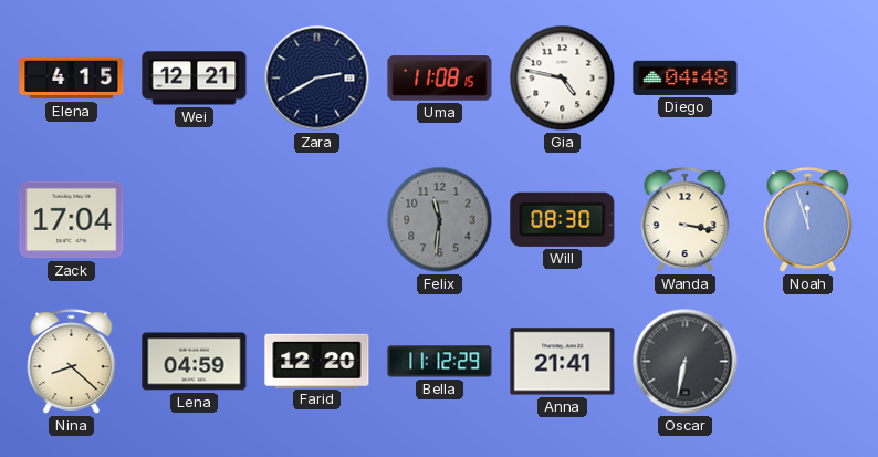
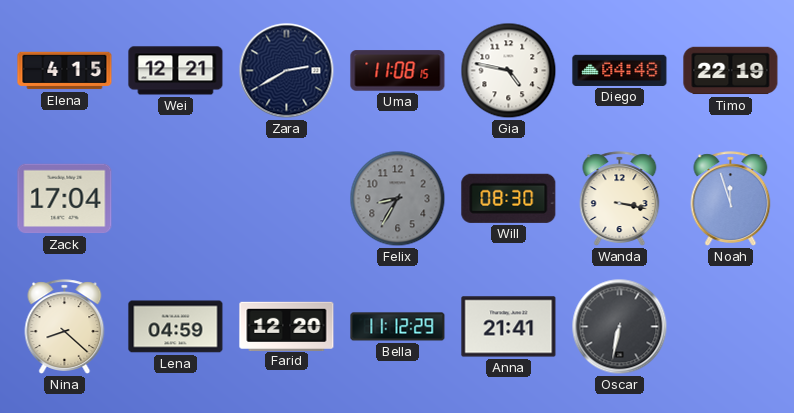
Timo: none -> 22:19
Felix: 11:31 -> 8:35
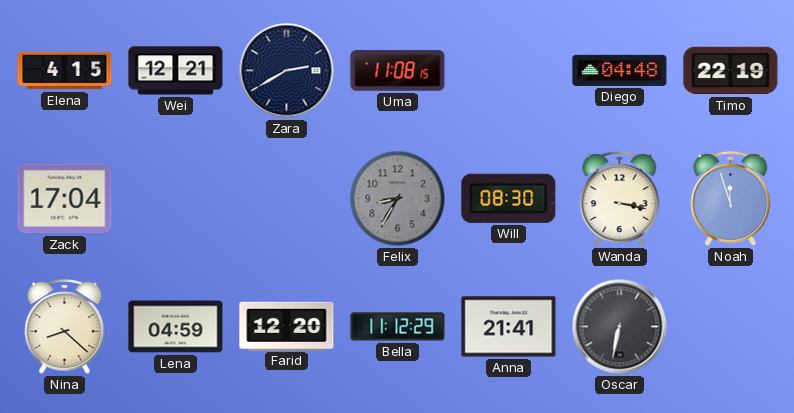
Gia: 4:47 -> none
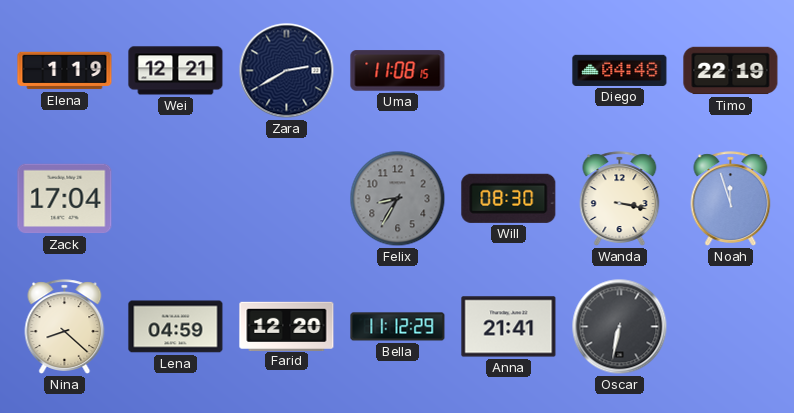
Elena: 4:15 -> 1:19
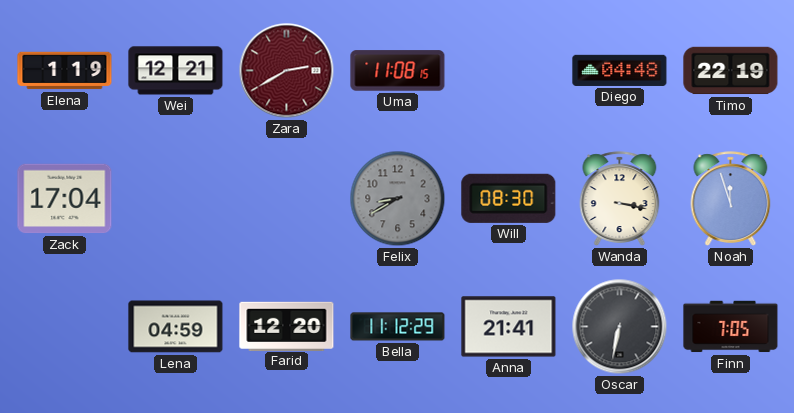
Zara dial: navy -> burgundy
Felix: 8:35 -> 8:40
Nina: 8:22 -> none
Finn: none -> 7:05
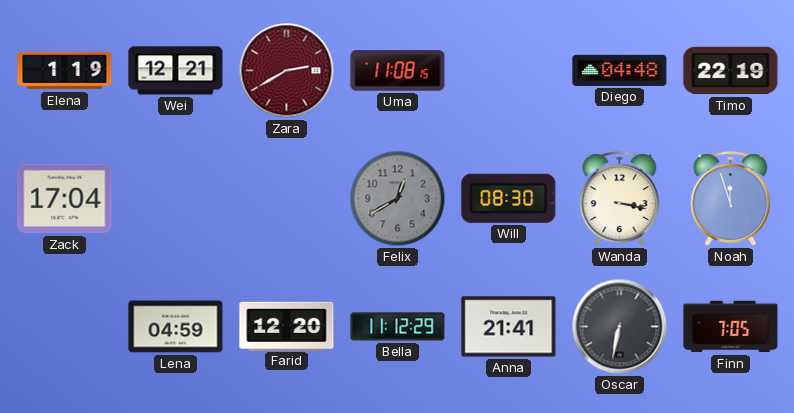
Felix: 8:40 -> 12:40
